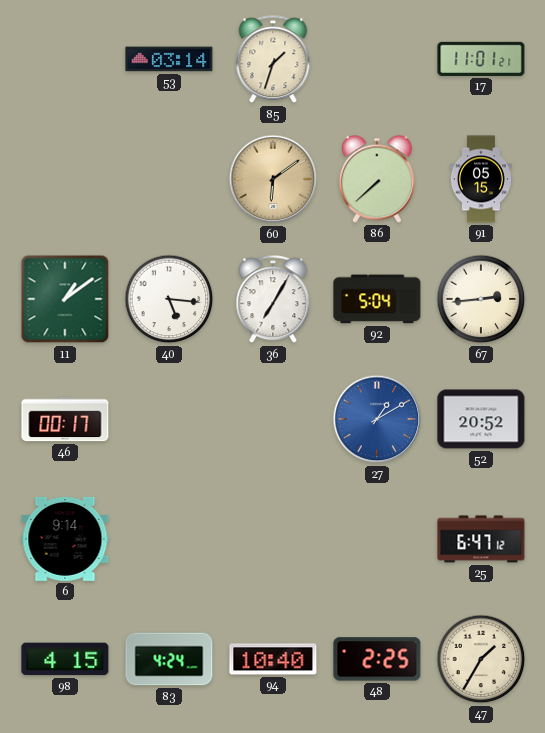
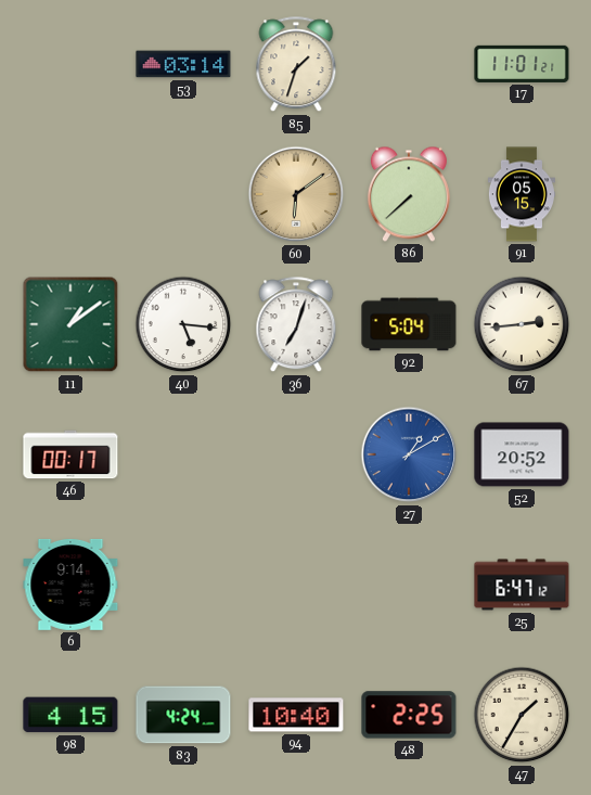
36: 7:05 -> 7:03
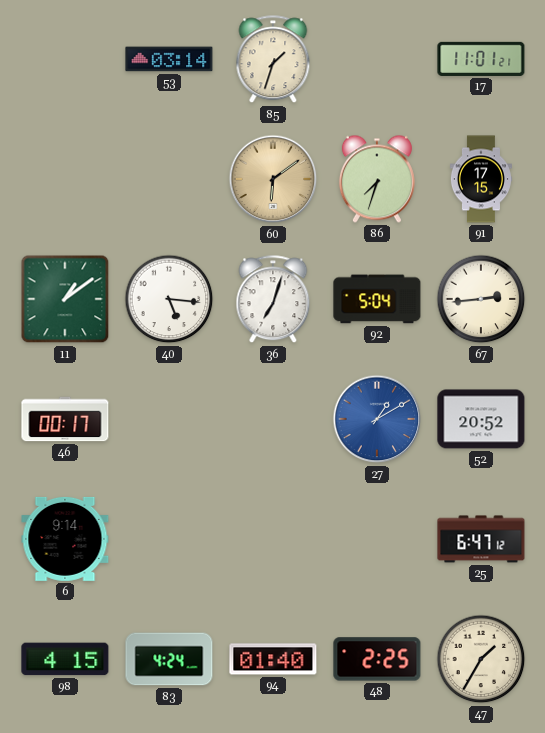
86: 7:38 -> 7:33
91: 05:15 -> 17:15
94: 10:40 -> 01:40
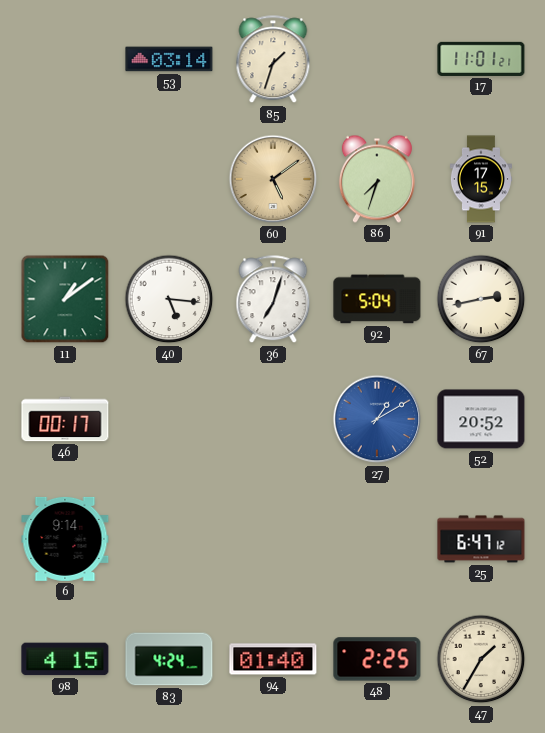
60: 6:09 -> 5:09
67: 2:44 -> 2:43
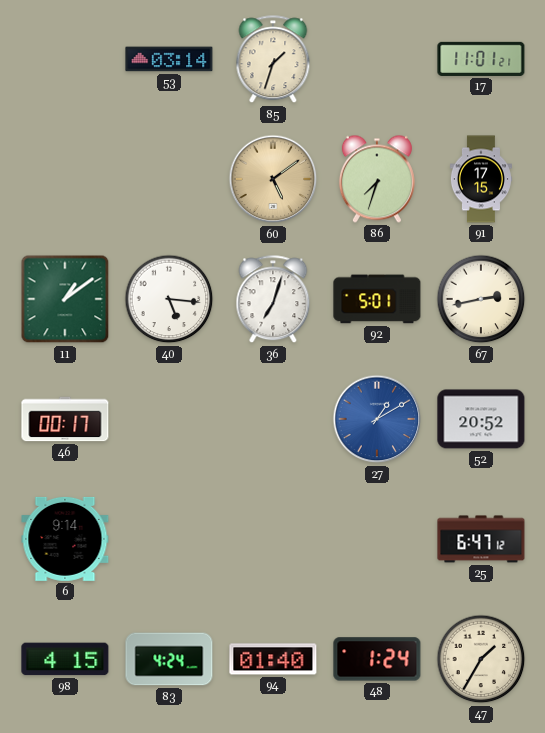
92: 5:04 -> 5:01
48: 2:25 -> 1:24
